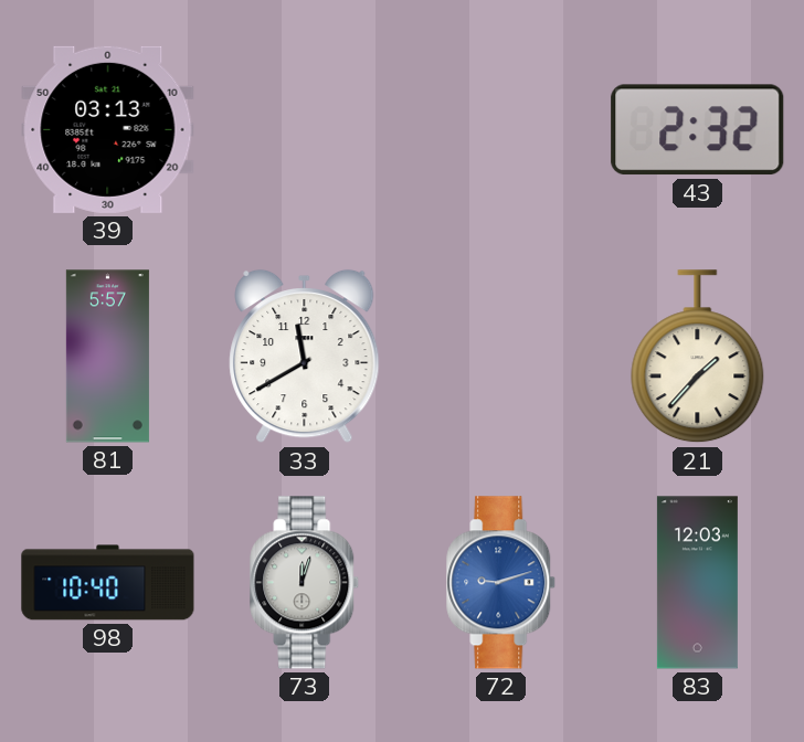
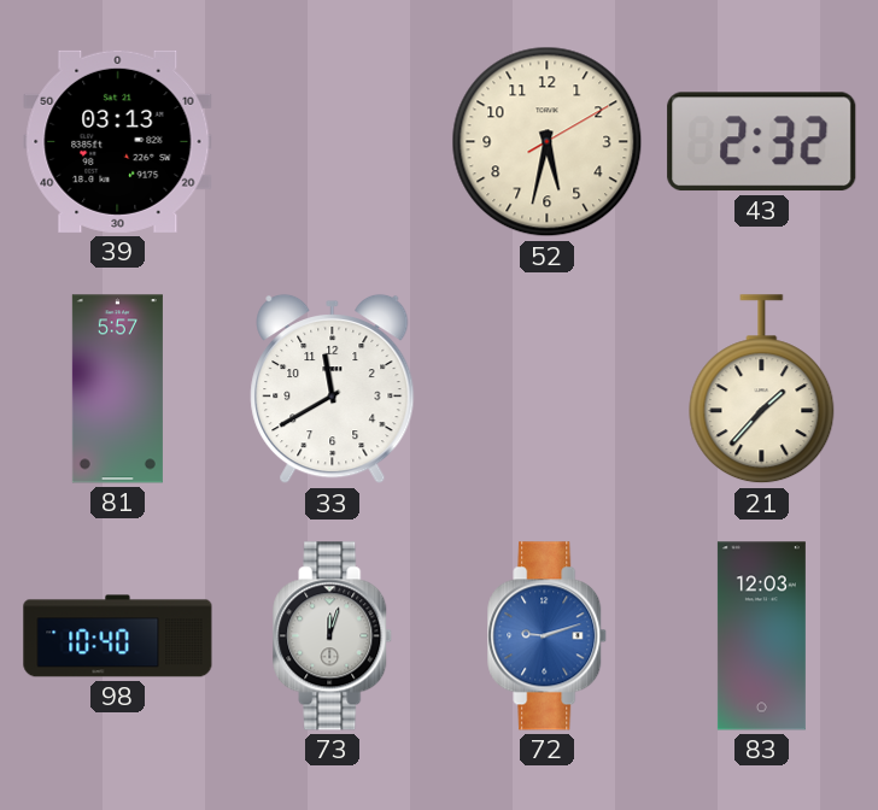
52: none -> 5:32
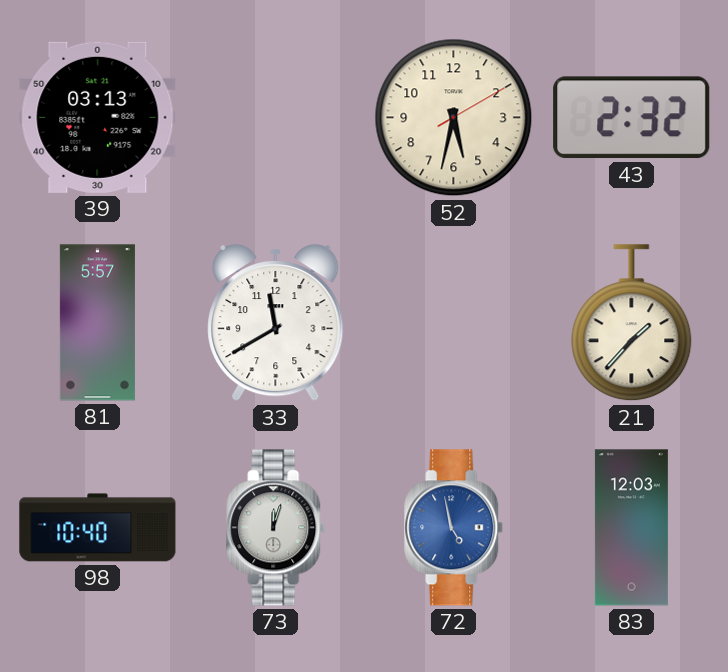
72: 9:12 -> 4:58
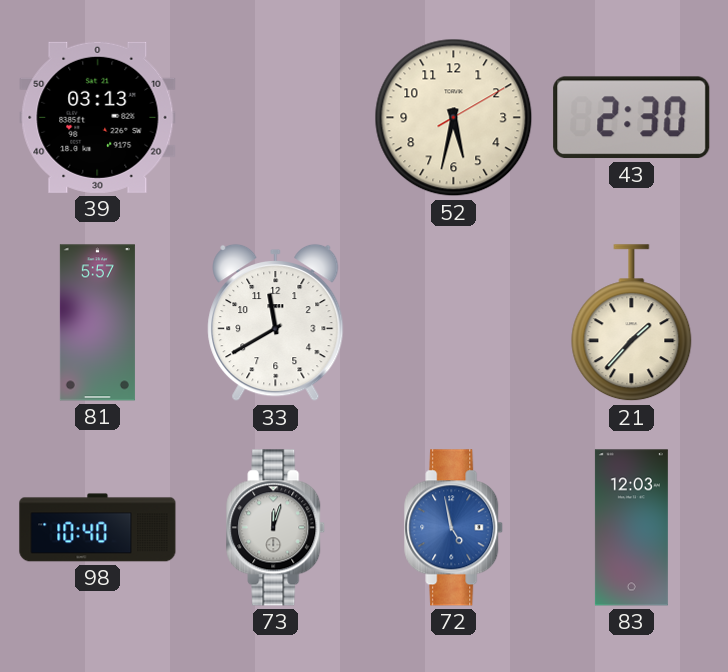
43: 2:32 -> 2:30
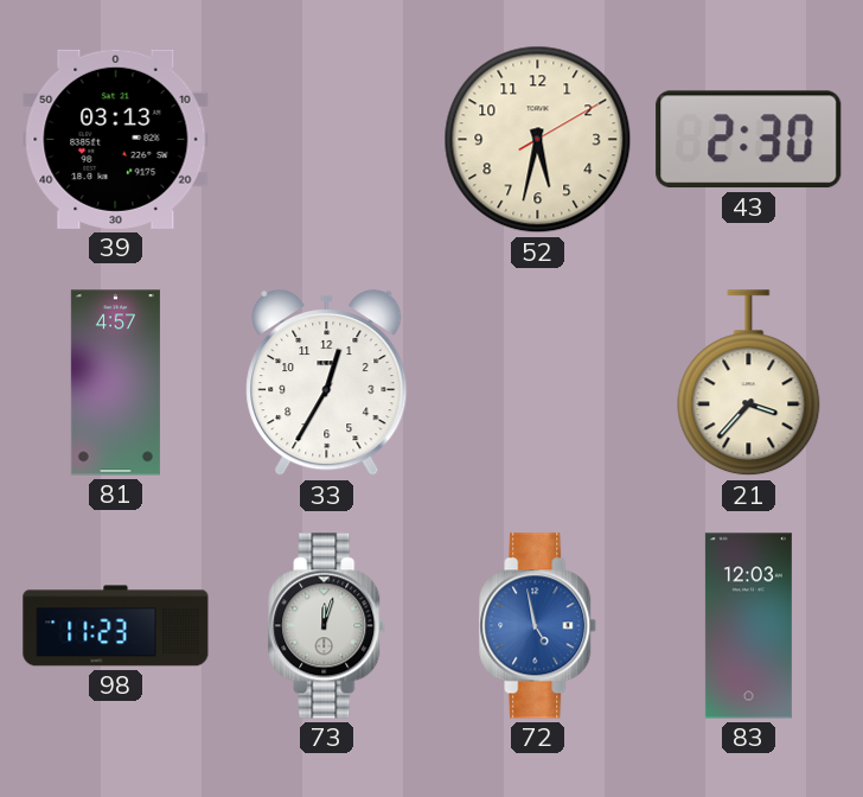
81: 5:57 -> 4:57
33: 11:40 -> 12:35
21: 1:37 -> 3:37
98: 10:40 -> 11:23
